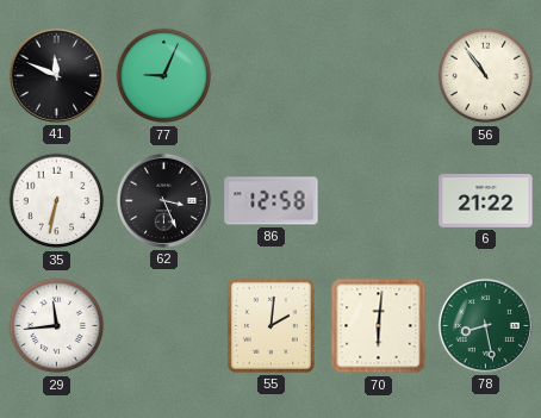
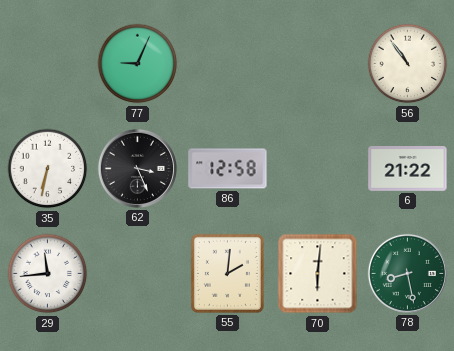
41: 11:49 -> none
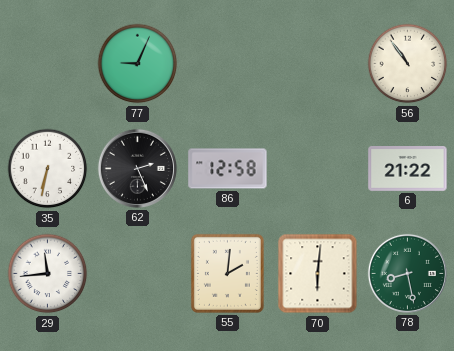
62: 3:26 -> 2:26
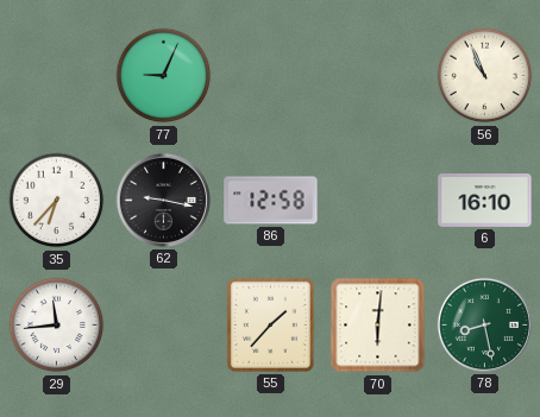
56: 10:54 -> 10:56
35: 6:32 -> 6:37
62: 2:26 -> 9:17
6: 21:22 -> 16:10
55: 2:01 -> 1:37
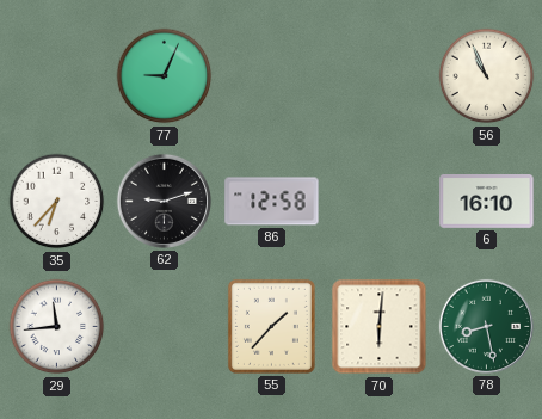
62: 9:17 -> 9:12
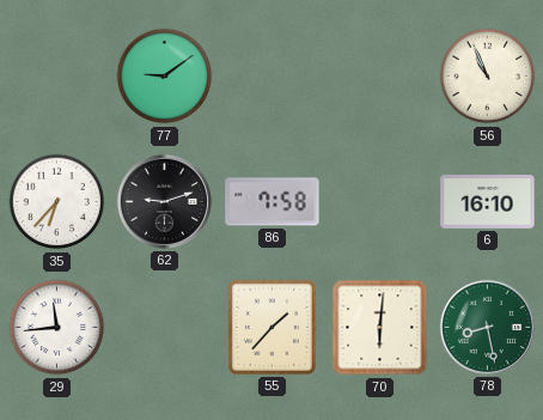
77: 9:04 -> 9:09
86: 12:58 -> 7:58
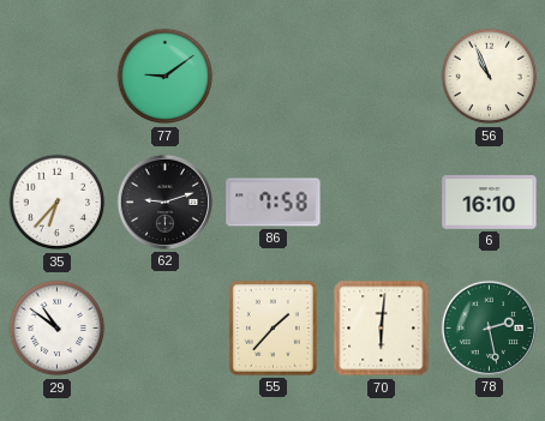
29: 11:44 -> 10:51
78: 8:28 -> 2:28
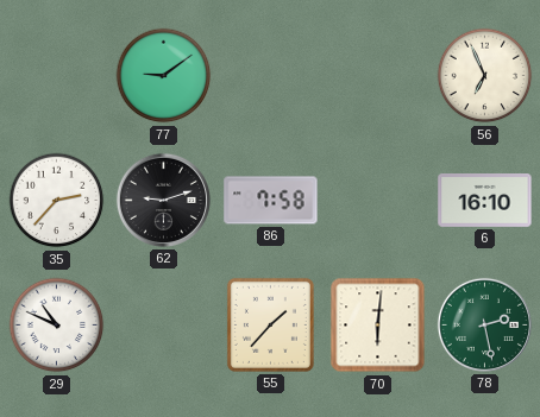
56: 10:56 -> 6:56
35: 6:37 -> 2:37
29: 10:51 -> 10:49
